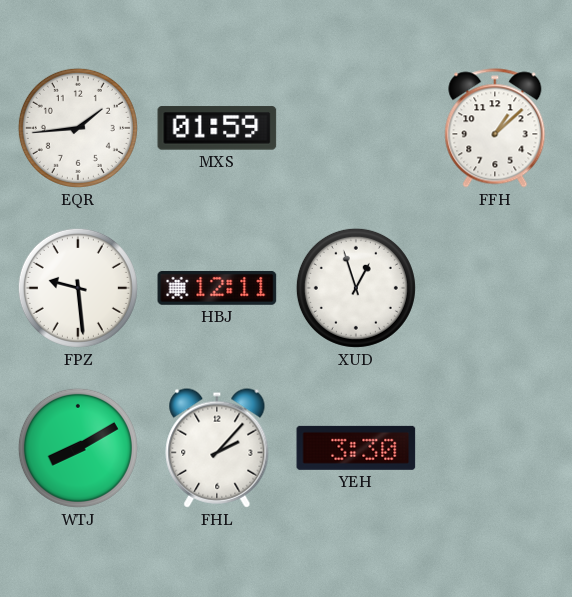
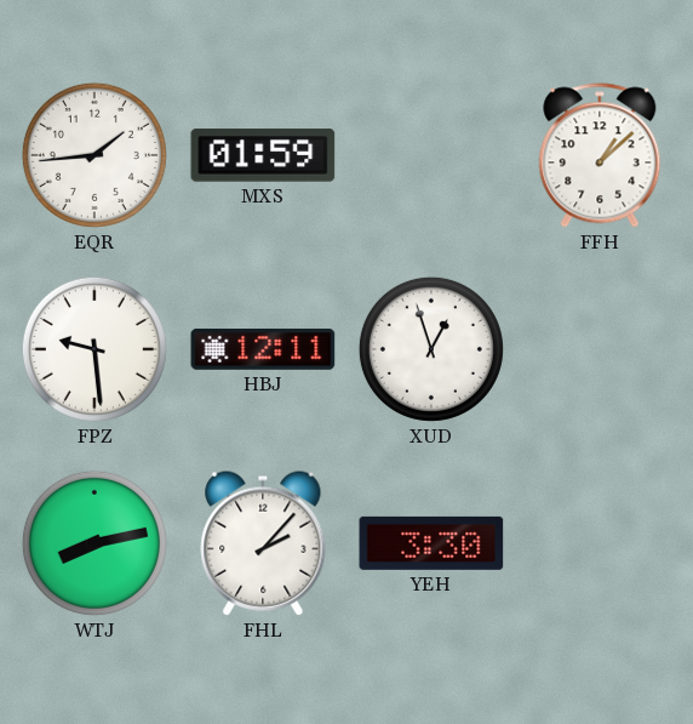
WTJ: 8:10 -> 8:13
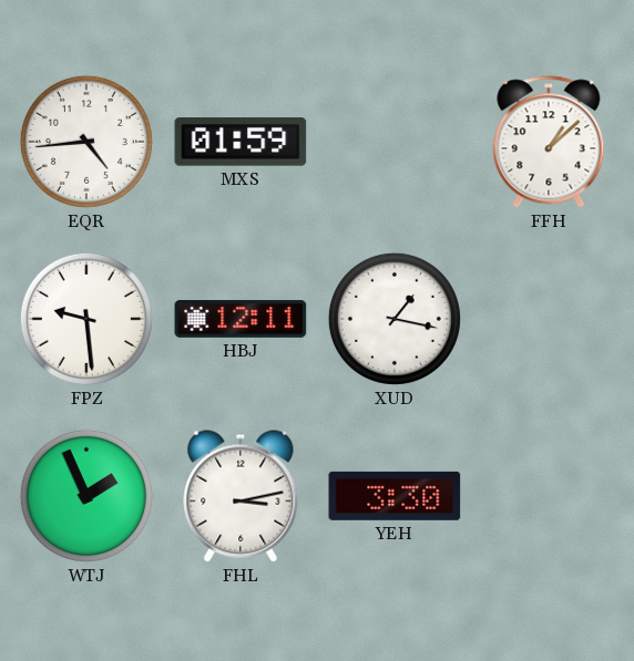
EQR: 1:44 -> 4:44
XUD: 12:57 -> 1:17
WTJ: 8:13 -> 1:56
FHL: 2:07 -> 3:13
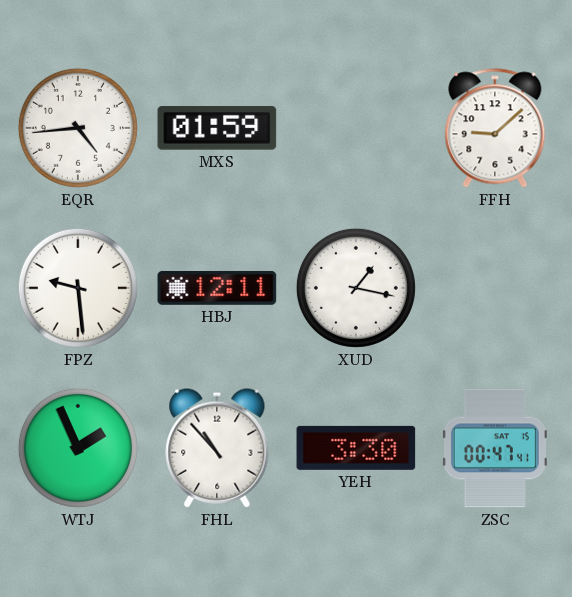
FFH: 1:08 -> 9:08
FHL: 3:13 -> 10:53
ZSC: none -> 00:47
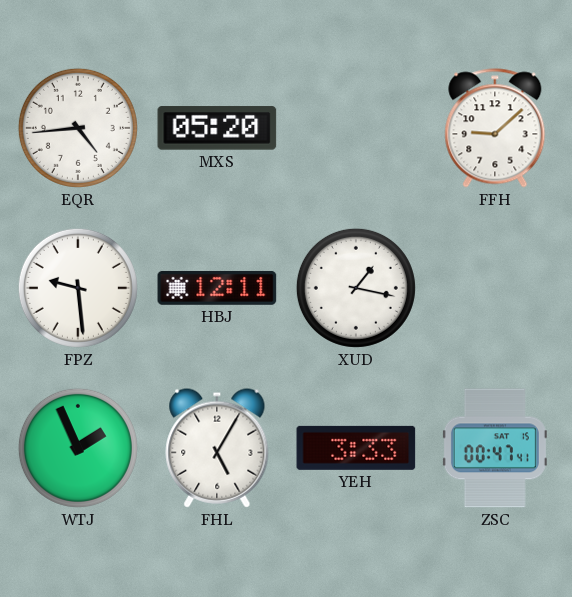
MXS: 01:59 -> 05:20
FHL: 10:53 -> 5:05
YEH: 3:30 -> 3:33
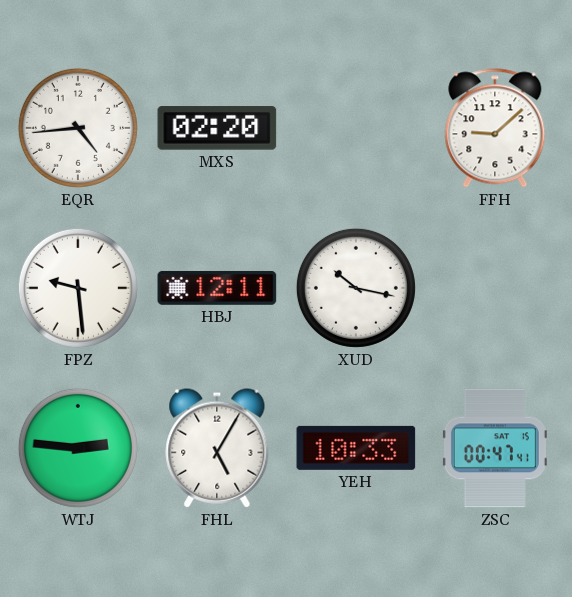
MXS: 05:20 -> 02:20
XUD: 1:17 -> 10:17
WTJ: 1:56 -> 2:46
YEH: 3:33 -> 10:33
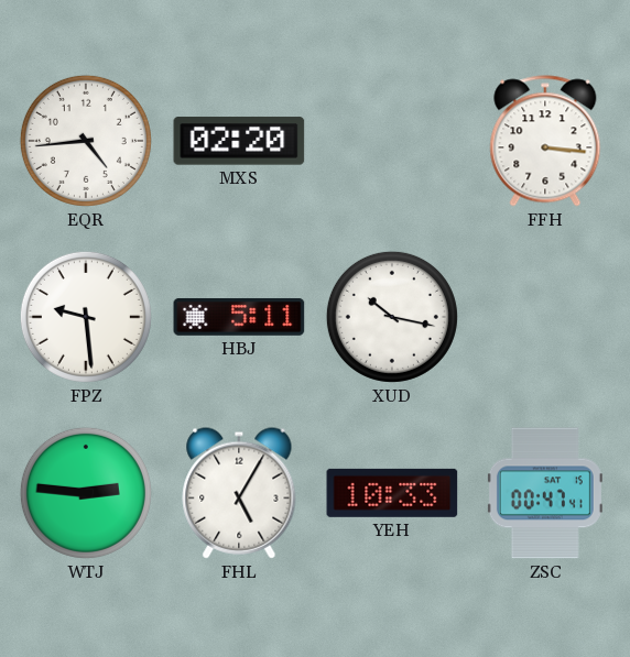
FFH: 9:08 -> 3:16
HBJ: 12:11 -> 5:11
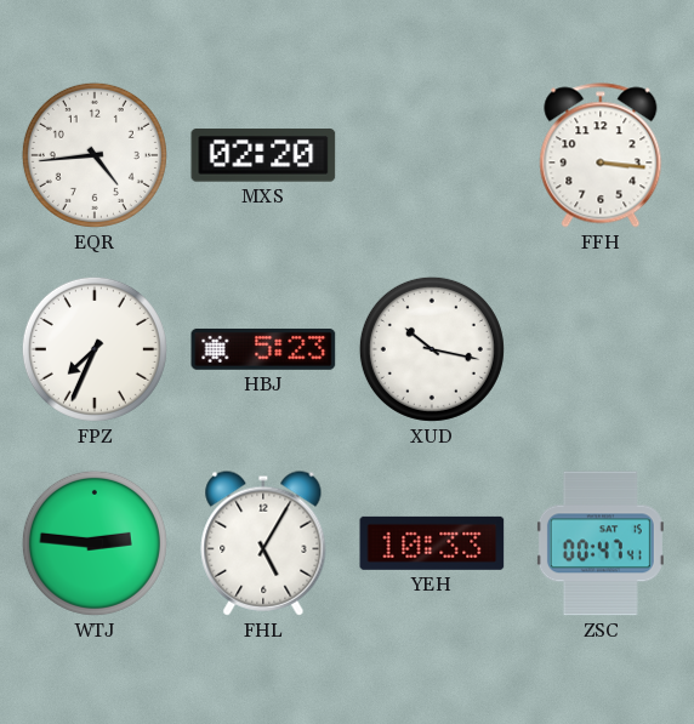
FPZ: 9:29 -> 7:34
HBJ: 5:11 -> 5:23
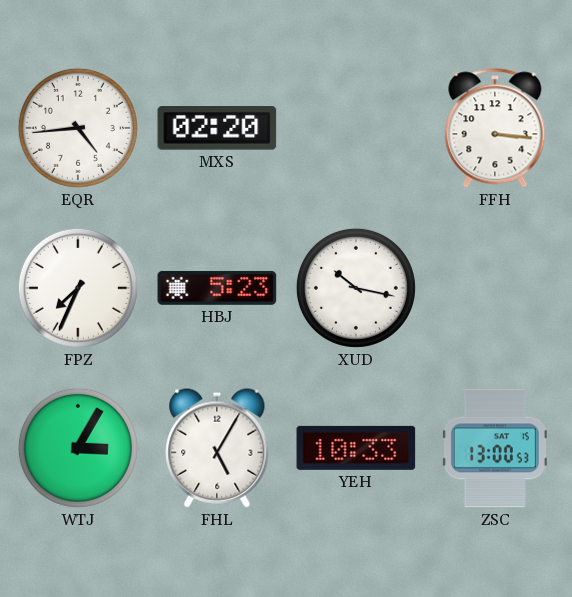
WTJ: 2:46 -> 3:05
ZSC: 00:47 -> 13:00
